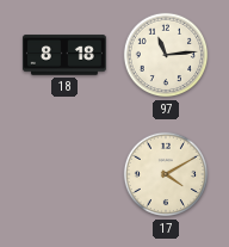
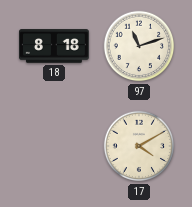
97: 11:14 -> 11:12
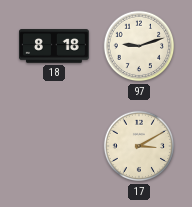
97: 11:12 -> 9:12
17: 4:10 -> 3:10
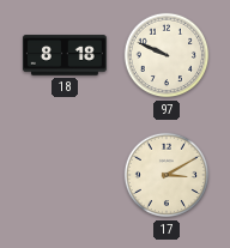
97: 9:12 -> 9:49
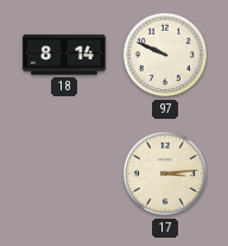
18: 8:18 -> 8:14
17: 3:10 -> 3:14
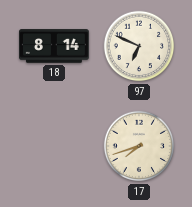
97: 9:49 -> 6:49
17: 3:14 -> 7:42
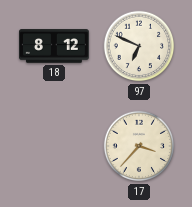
18: 8:14 -> 8:12
17: 7:42 -> 3:37
